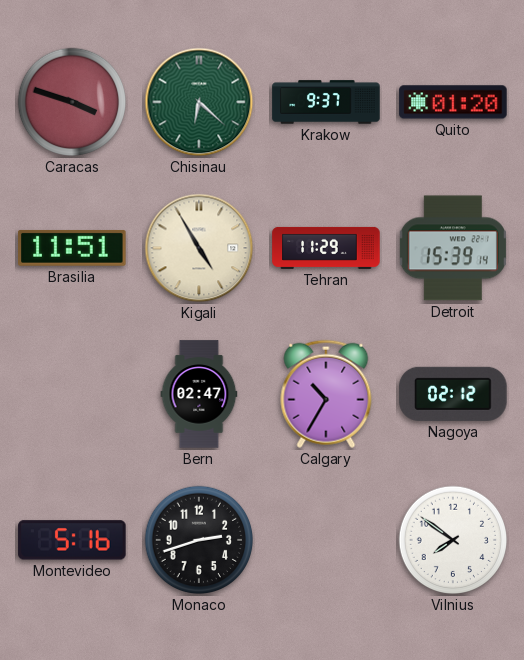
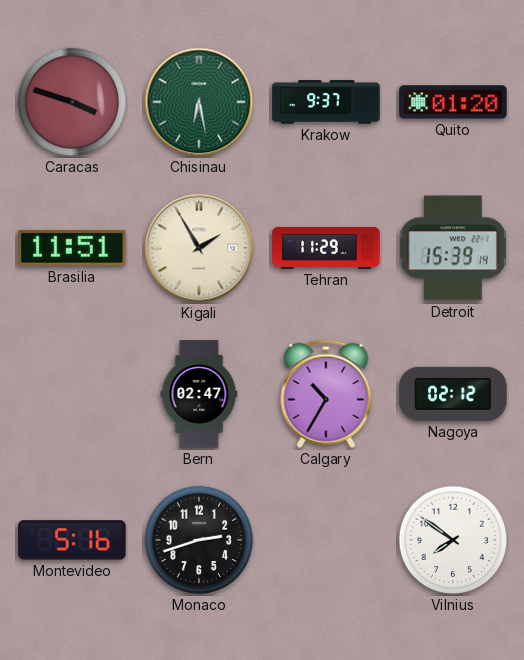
Chisinau: 6:22 -> 6:28
Kigali: 4:55 -> 1:55
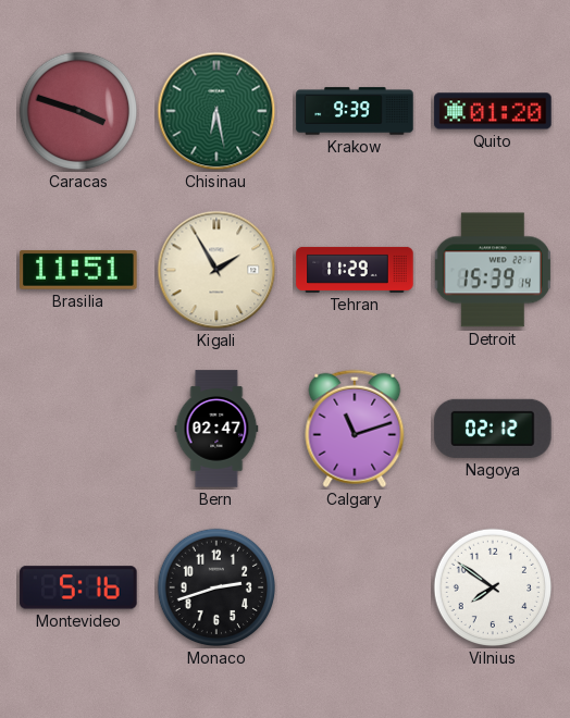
Krakow: 9:37 -> 9:39
Calgary: 10:35 -> 11:12
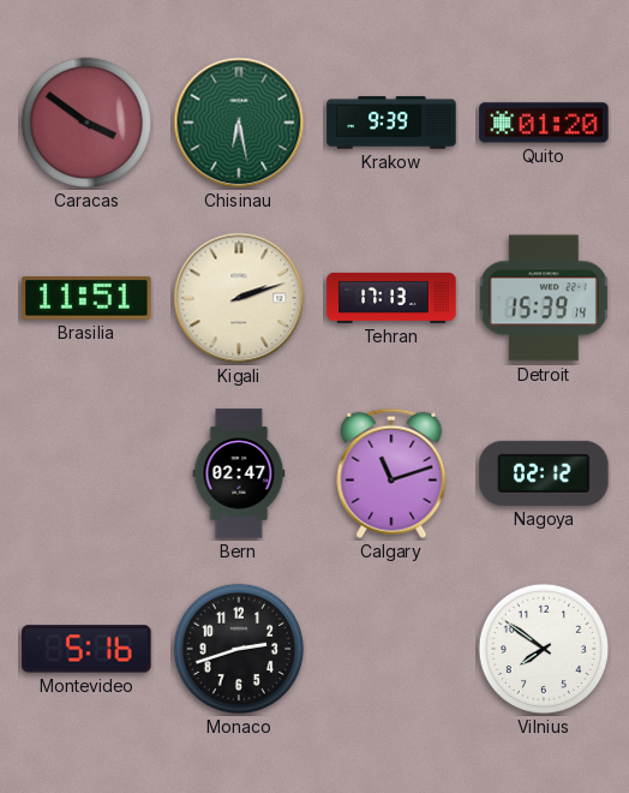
Caracas: 3:48 -> 3:51
Kigali: 1:55 -> 2:12
Tehran: 11:29 -> 17:13
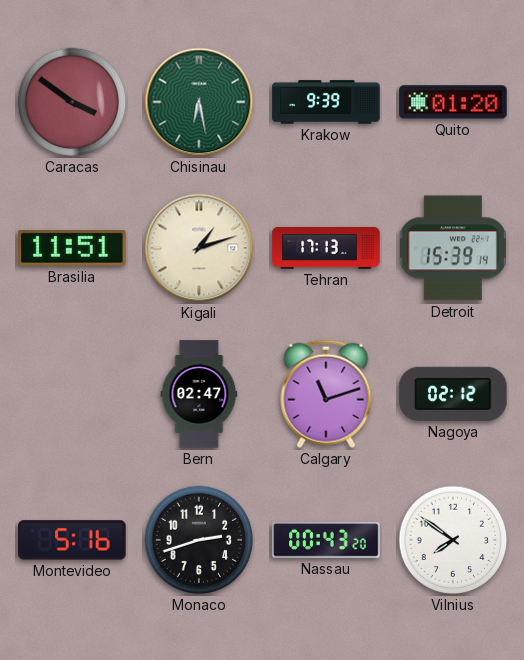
Kigali: 2:12 -> 1:12
Nassau: none -> 00:43
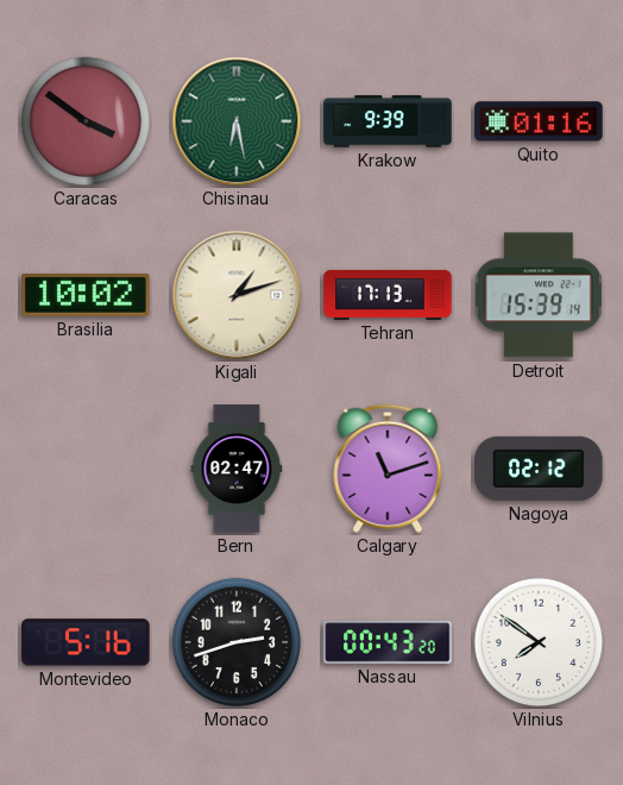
Quito: 01:20 -> 01:16
Brasilia: 11:51 -> 10:02
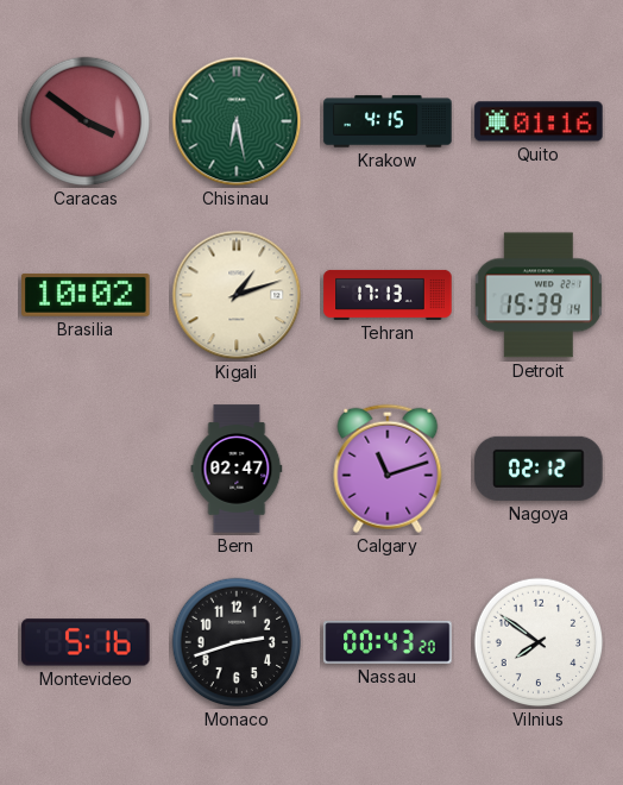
Krakow: 9:39 -> 4:15
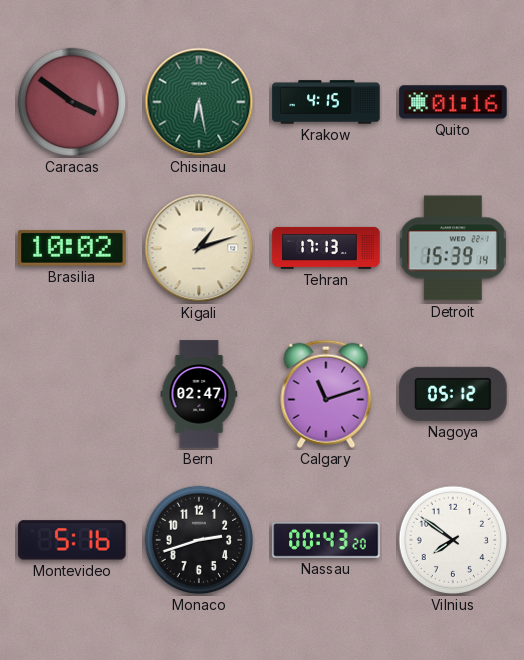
Nagoya: 02:12 -> 05:12
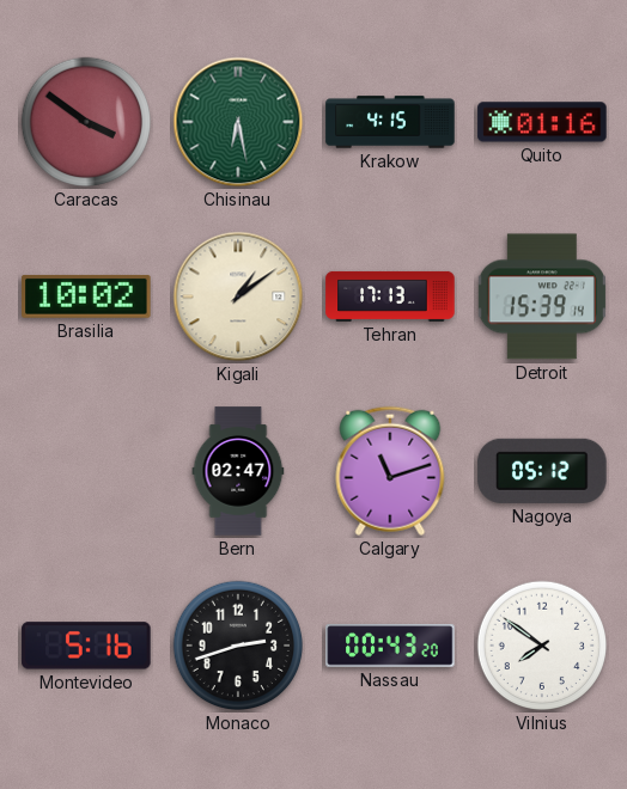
Kigali: 1:12 -> 1:09
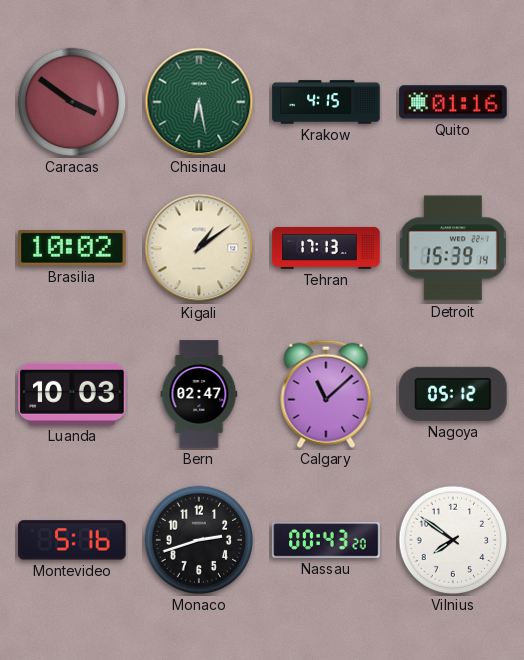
Luanda: none -> 10:03
Calgary: 11:12 -> 11:08
